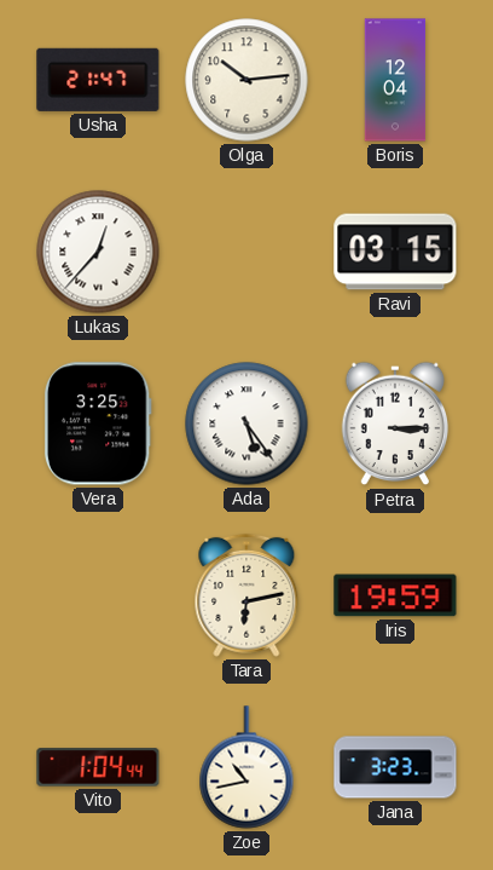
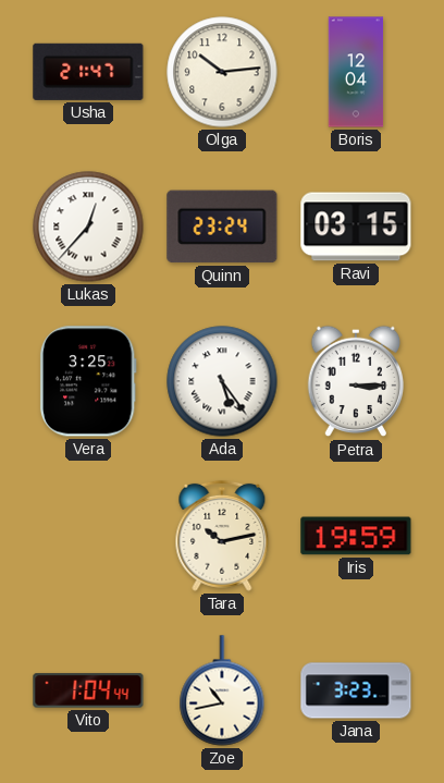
Quinn: none -> 23:24
Tara: 6:13 -> 10:13
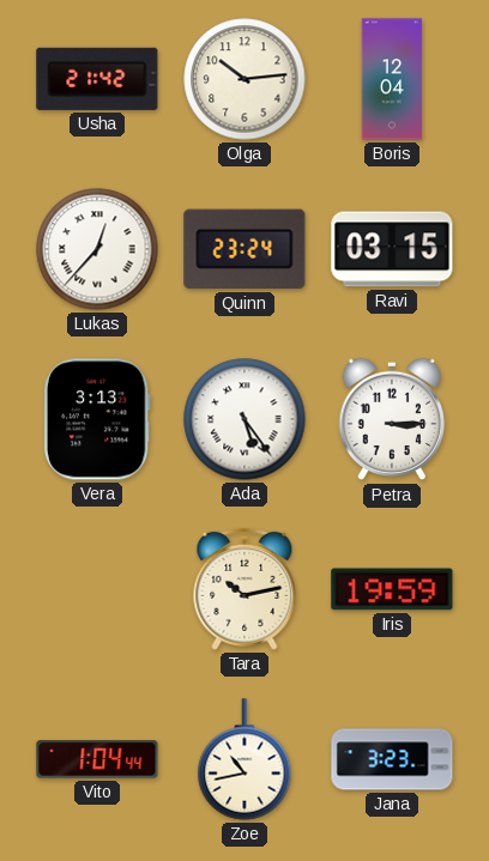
Usha: 21:47 -> 21:42
Vera: 3:25 -> 3:13
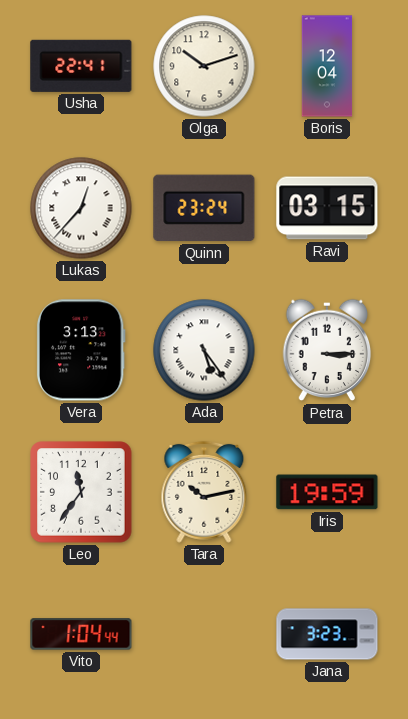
Usha: 21:42 -> 22:41
Olga: 10:14 -> 10:12
Leo: none -> 11:36
Zoe: 10:43 -> none
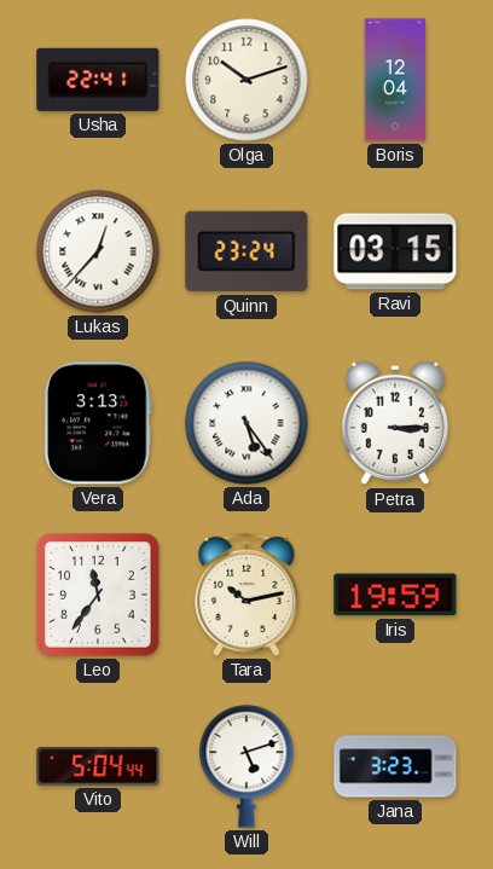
Vito: 1:04 -> 5:04
Will: none -> 5:12
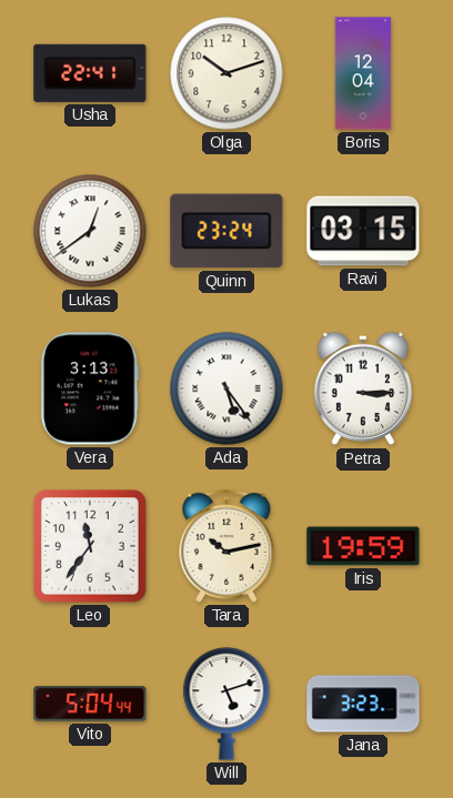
Lukas: 12:37 -> 12:39
